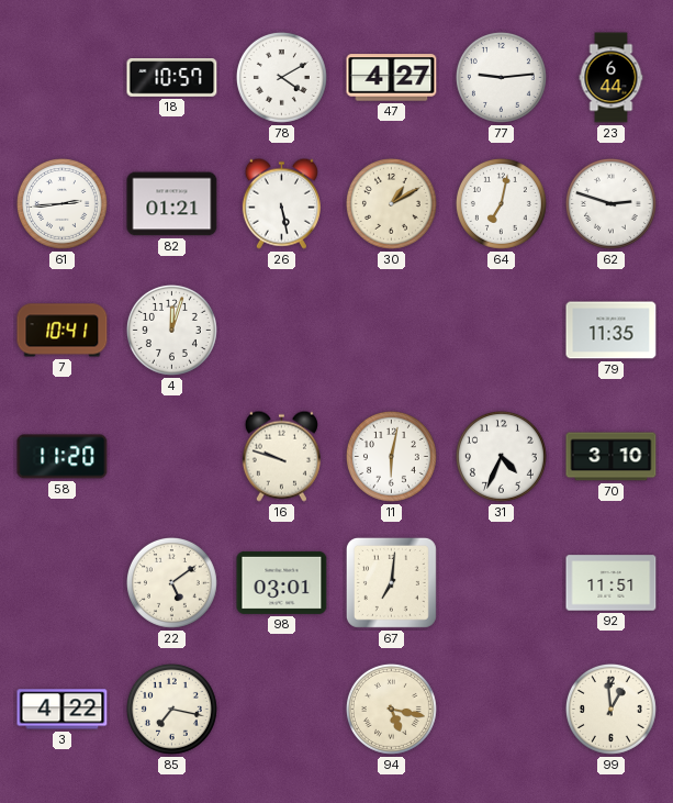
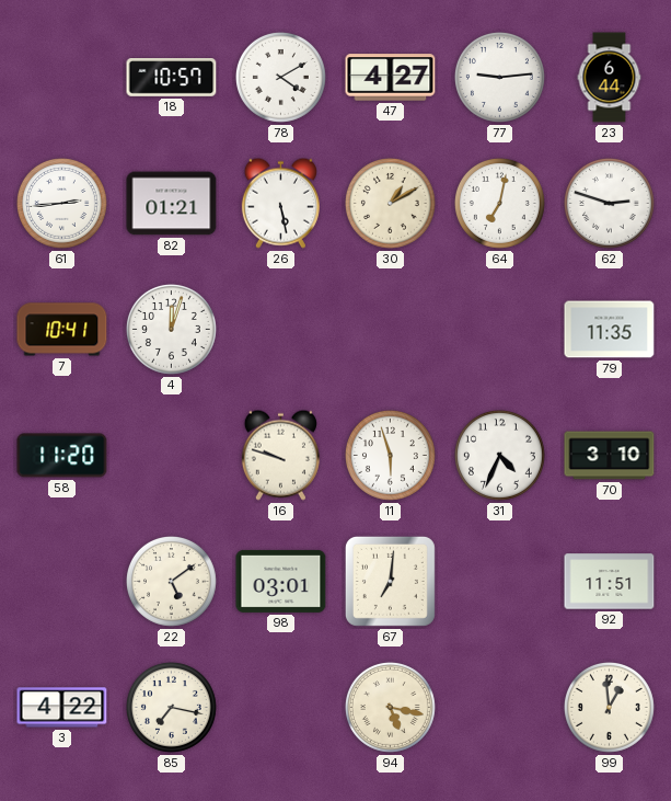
11: 6:02 -> 5:57
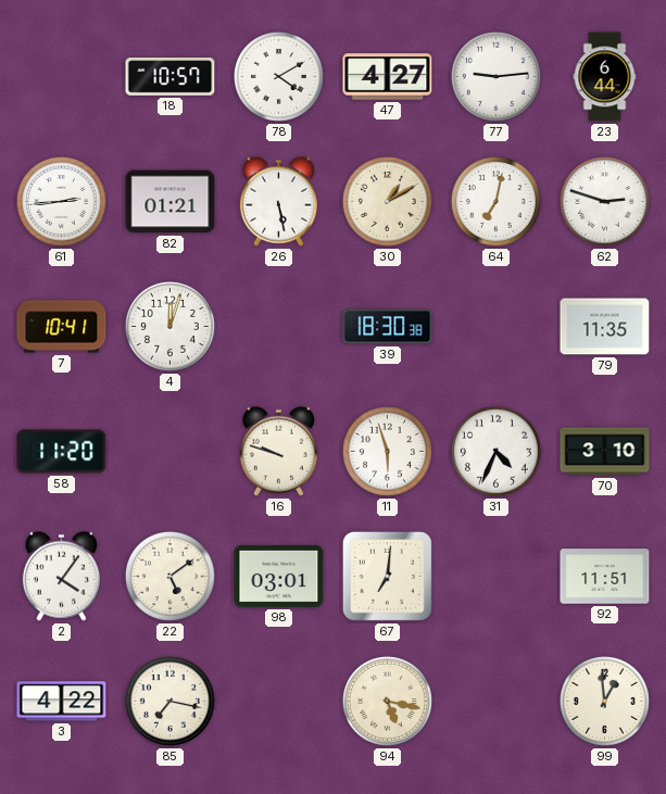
39: none -> 18:30
2: none -> 4:06
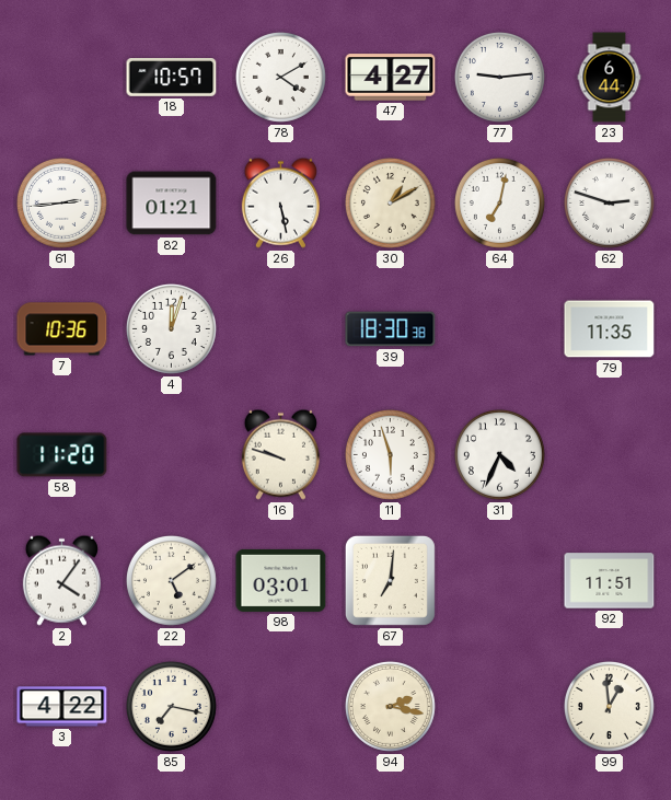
7: 10:41 -> 10:36
70: 3:10 -> none
94: 5:17 -> 2:17
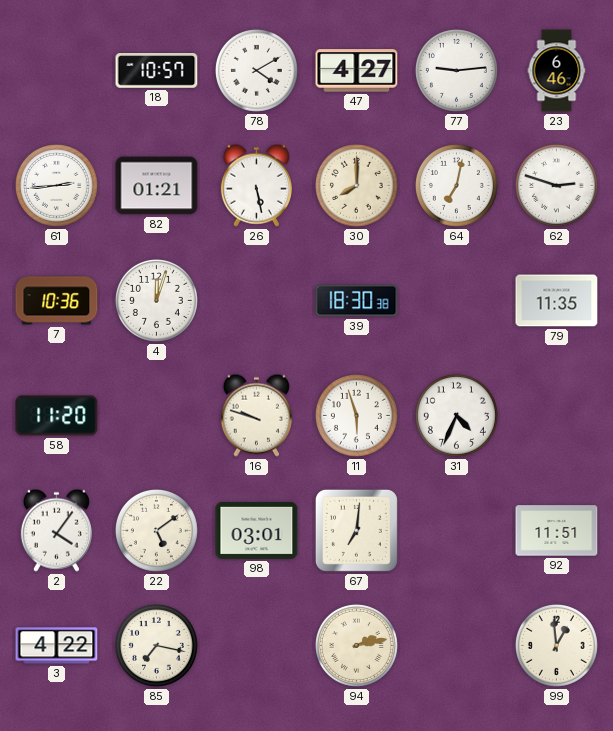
23: 6:44 -> 6:46
30: 1:10 -> 8:00
94: 2:17 -> 2:13
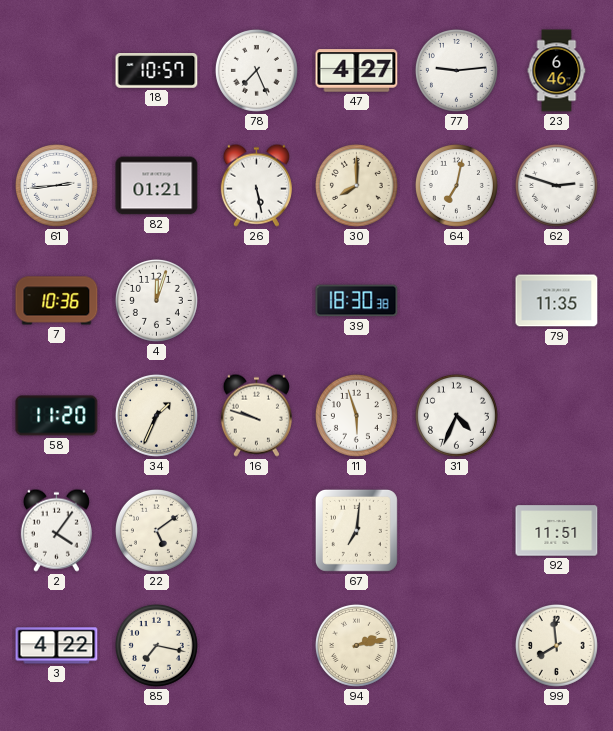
78: 4:10 -> 7:26
34: none -> 1:34
98: 03:01 -> none
99: 12:59 -> 7:59
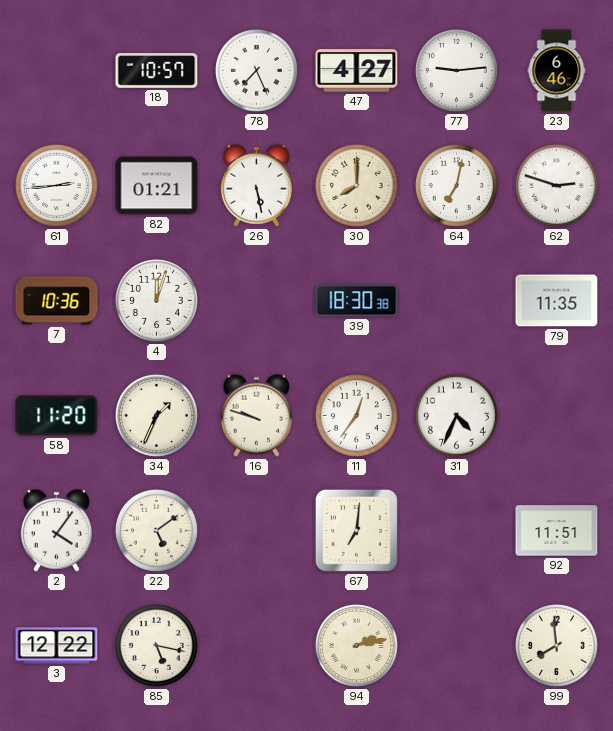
11: 5:57 -> 12:36
3: 4:22 -> 12:22
85: 7:17 -> 5:17
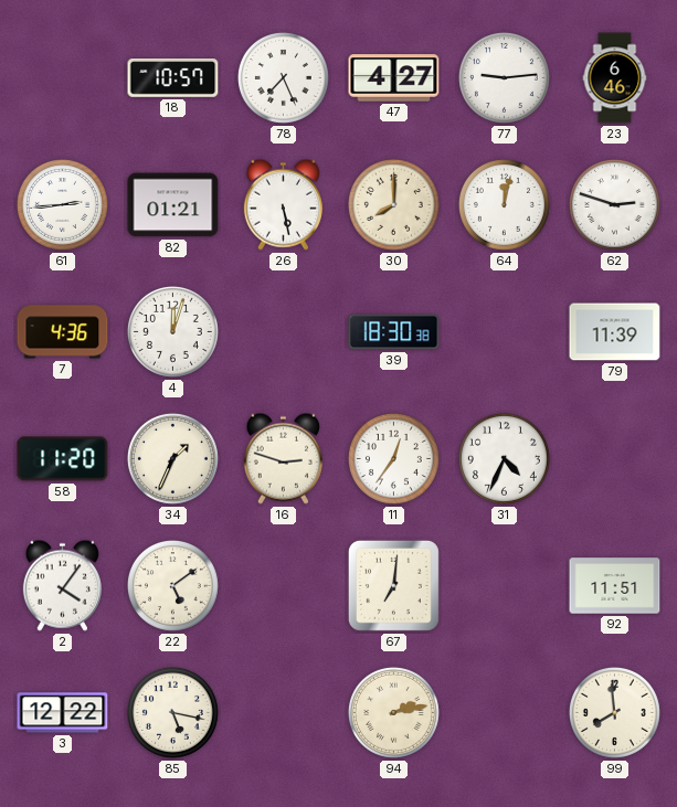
64: 7:02 -> 12:02
7: 10:36 -> 4:36
79: 11:35 -> 11:39
16: 9:48 -> 2:48
